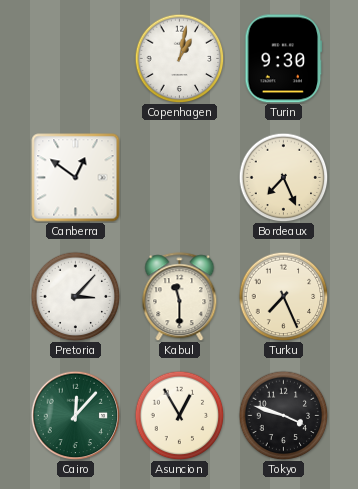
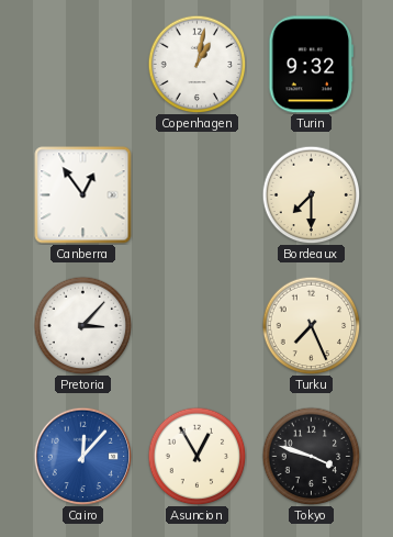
Turin: 9:30 -> 9:32
Canberra: 12:51 -> 12:54
Bordeaux: 7:26 -> 7:30
Kabul: 11:30 -> none
Cairo dial: green -> blue
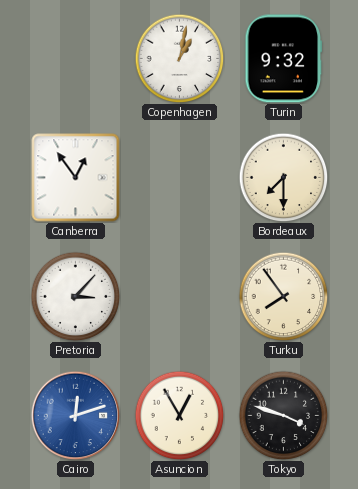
Turku: 7:26 -> 7:54
Cairo: 12:07 -> 12:12
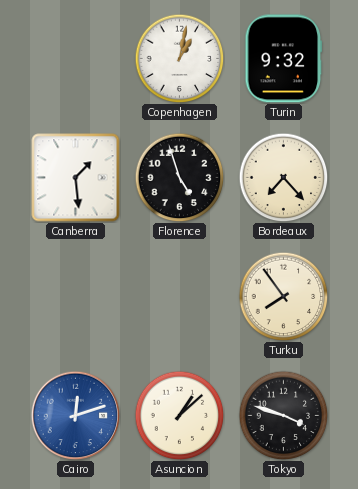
Canberra: 12:54 -> 1:29
Florence: none -> 4:57
Bordeaux: 7:30 -> 7:23
Pretoria: 3:07 -> none
Asuncion: 12:55 -> 1:08
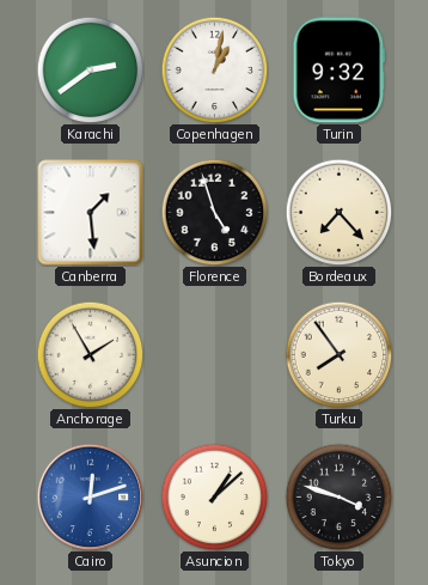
Karachi: none -> 2:39
Anchorage: none -> 1:55
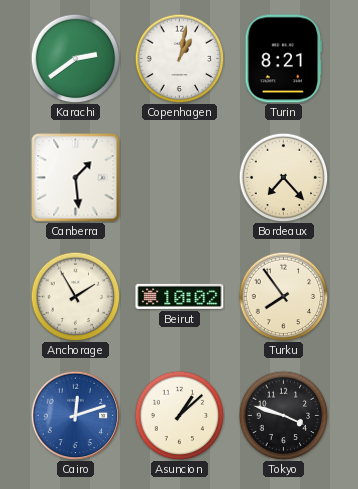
Turin: 9:32 -> 8:21
Florence: 4:57 -> none
Beirut: none -> 10:02
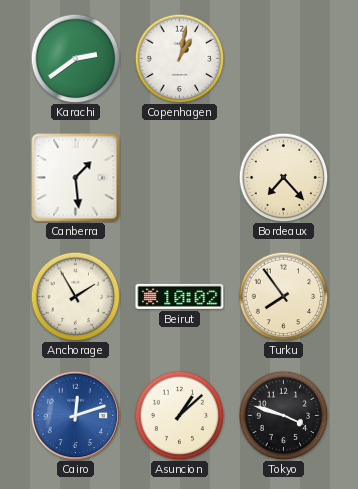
Turin: 8:21 -> none
